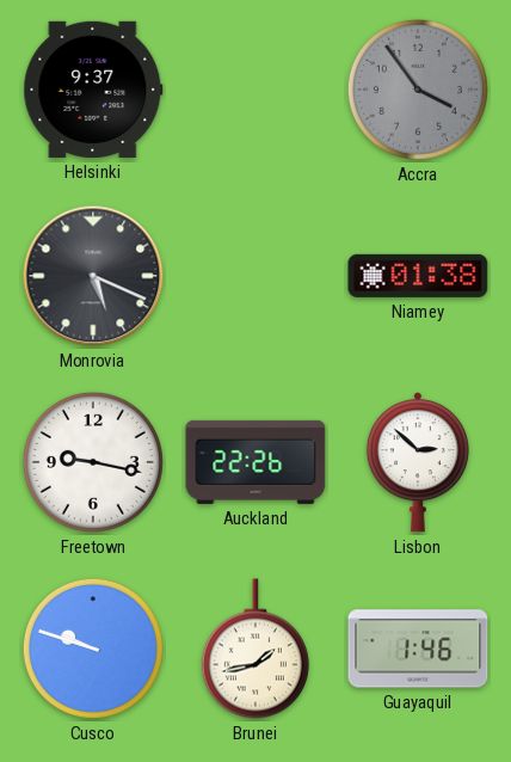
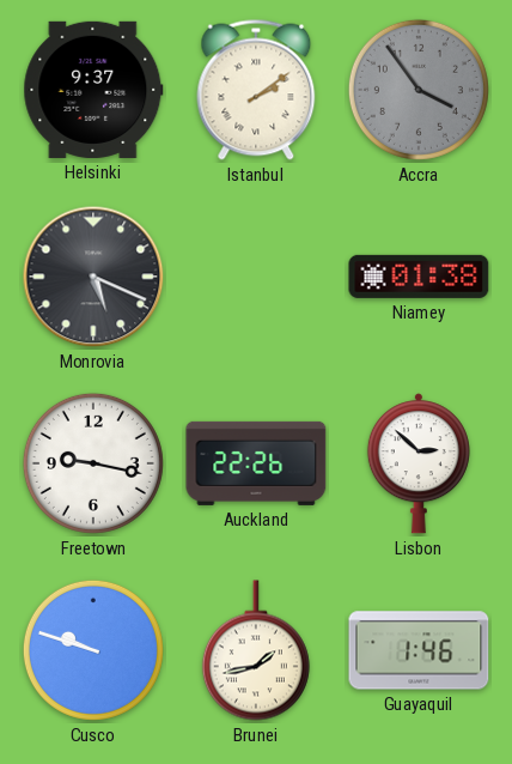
Istanbul: none -> 2:09
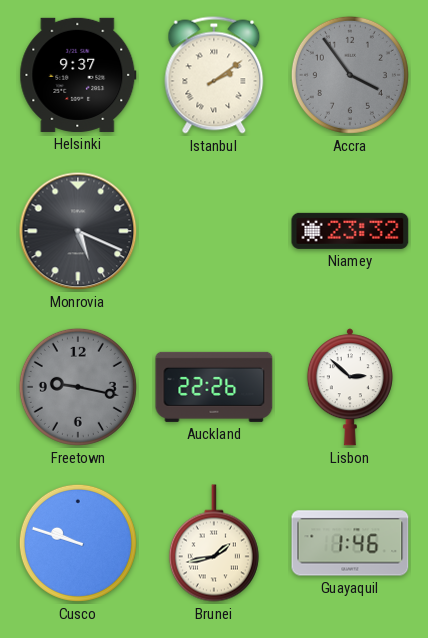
Niamey: 01:38 -> 23:32
Freetown dial: white -> grey
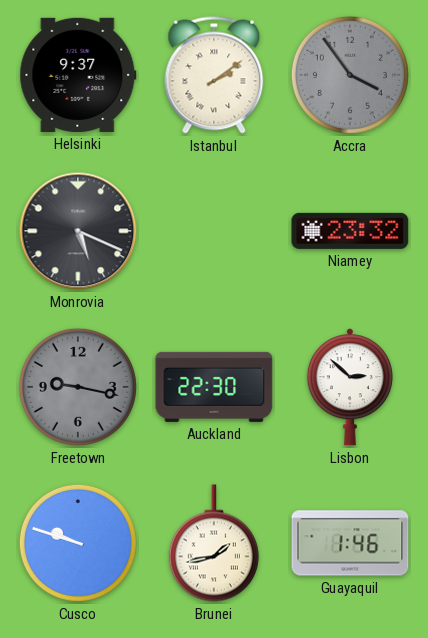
Auckland: 22:26 -> 22:30
